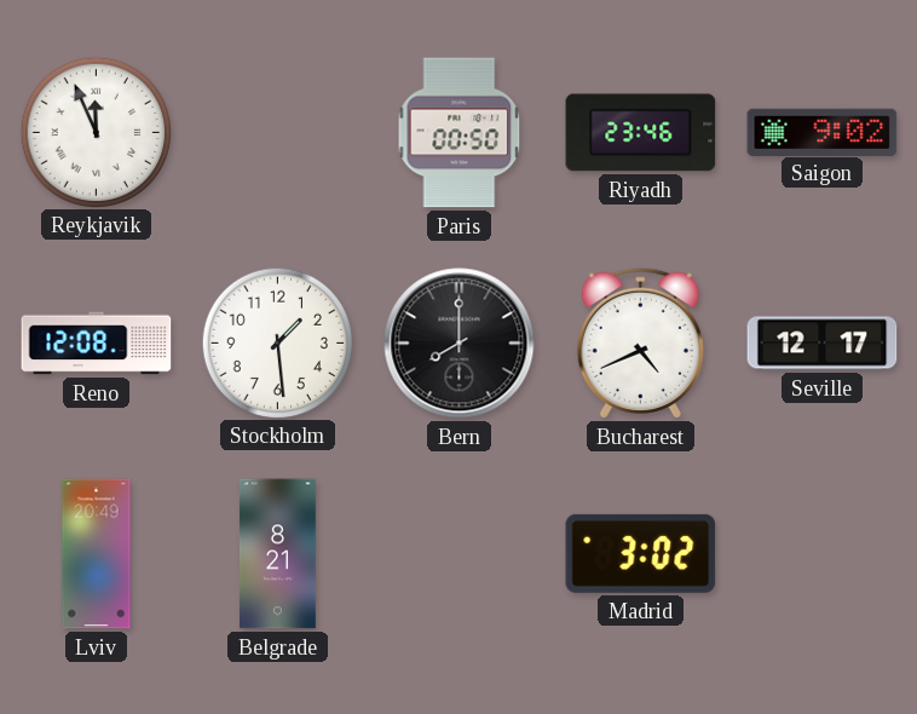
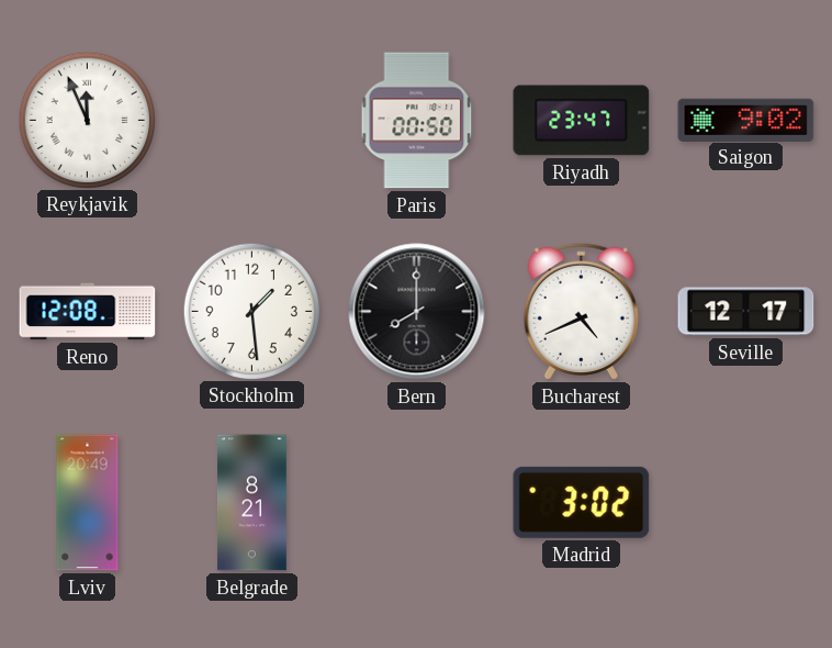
Riyadh: 23:46 -> 23:47
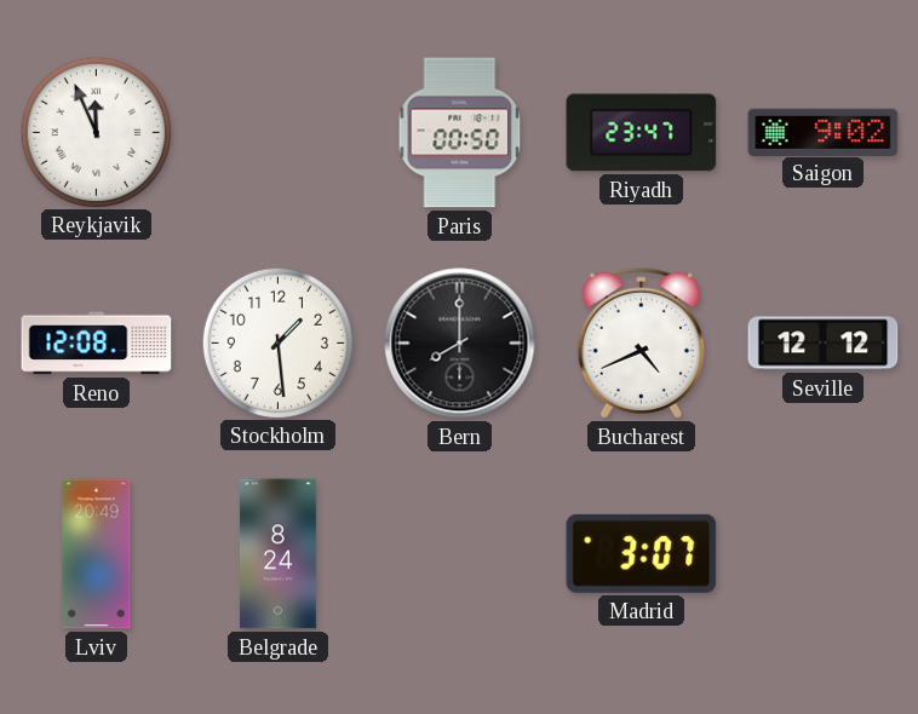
Seville: 12:17 -> 12:12
Belgrade: 8:21 -> 8:24
Madrid: 3:02 -> 3:07
